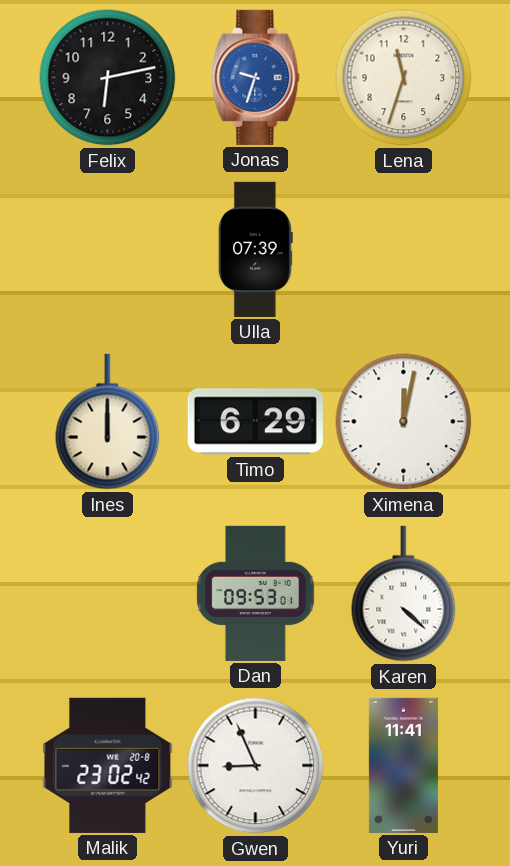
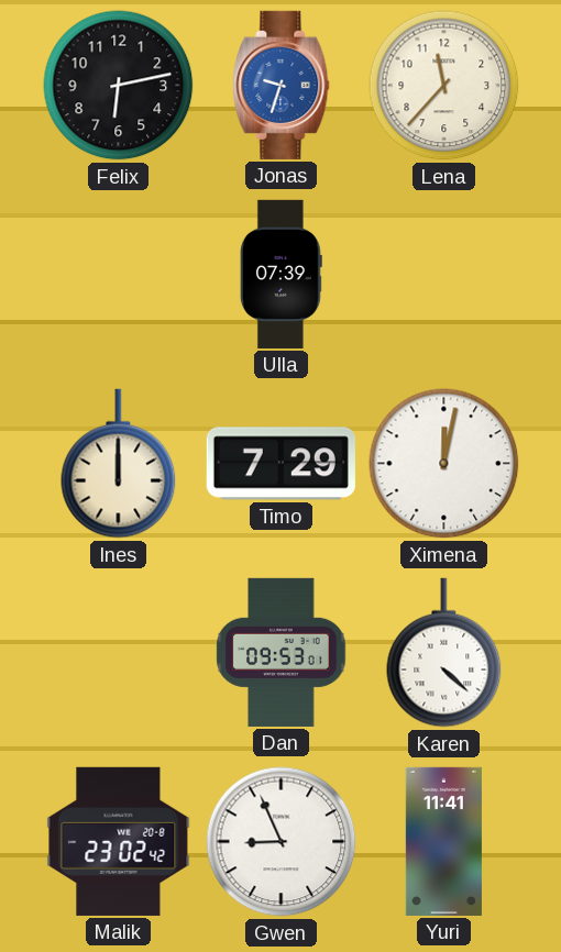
Lena: 11:33 -> 11:37
Timo: 6:29 -> 7:29
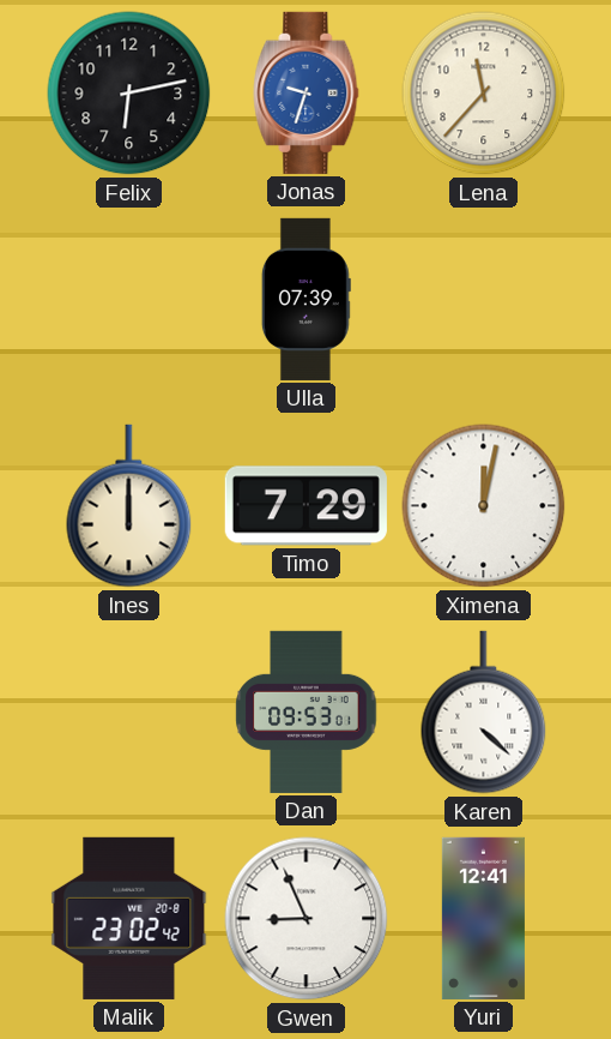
Yuri: 11:41 -> 12:41
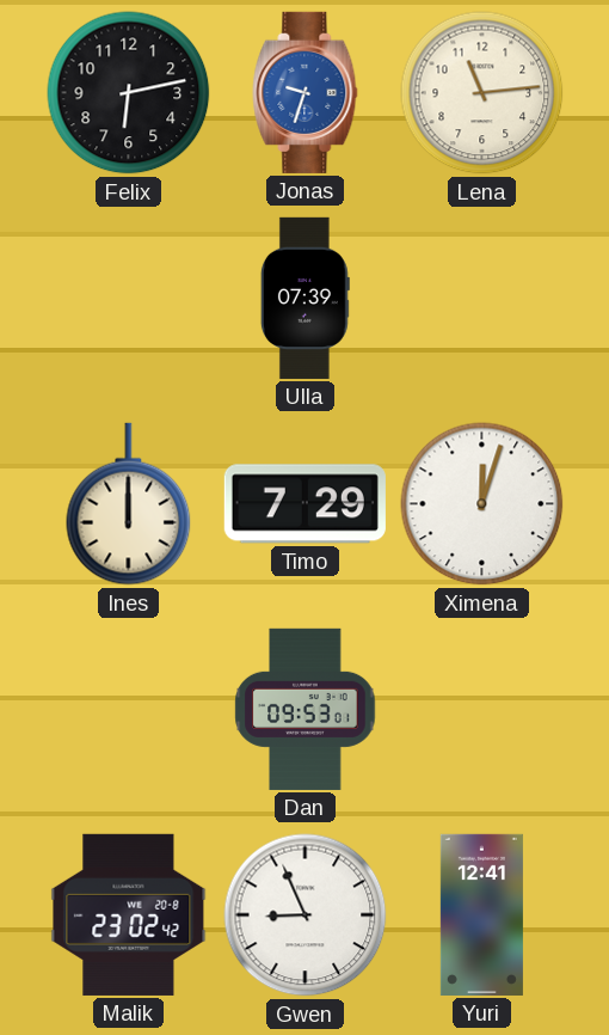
Lena: 11:37 -> 11:14
Ximena: 12:02 -> 12:03
Karen: 4:22 -> none
